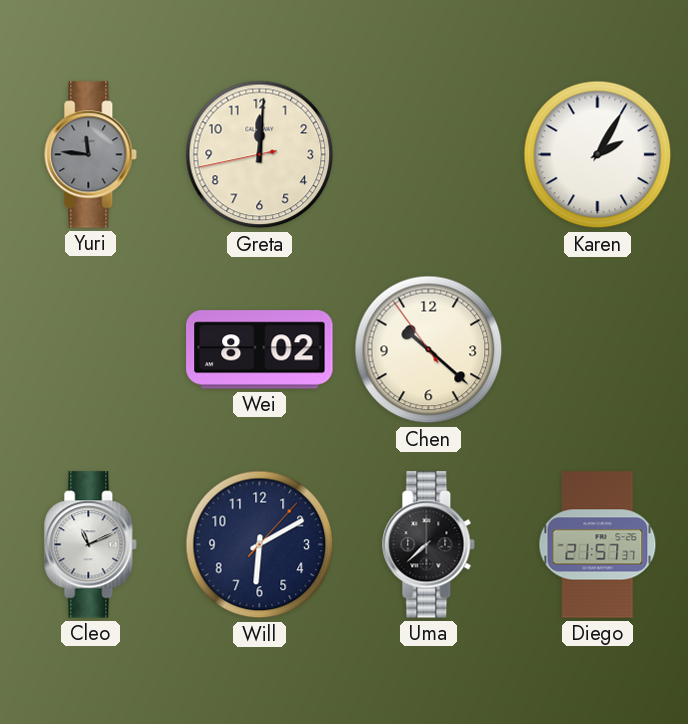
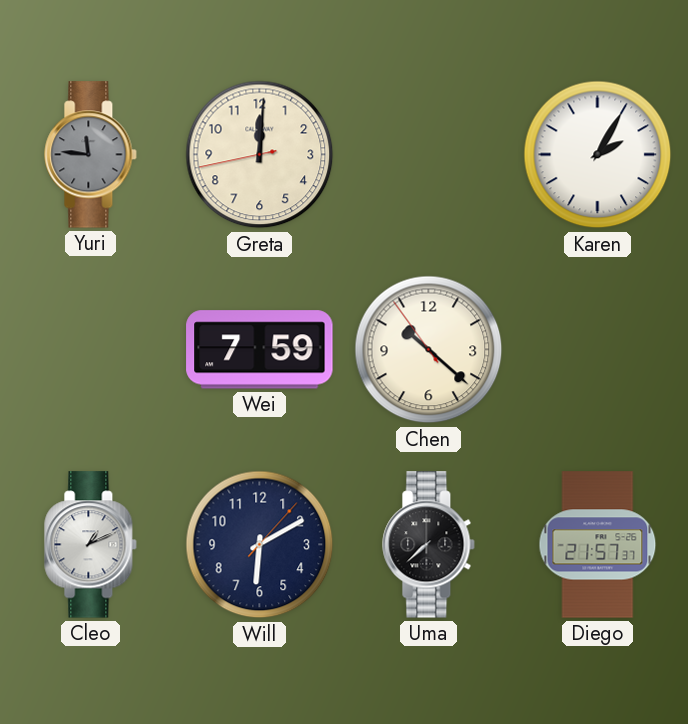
Wei: 8:02 -> 7:59
Cleo: 11:11 -> 1:11
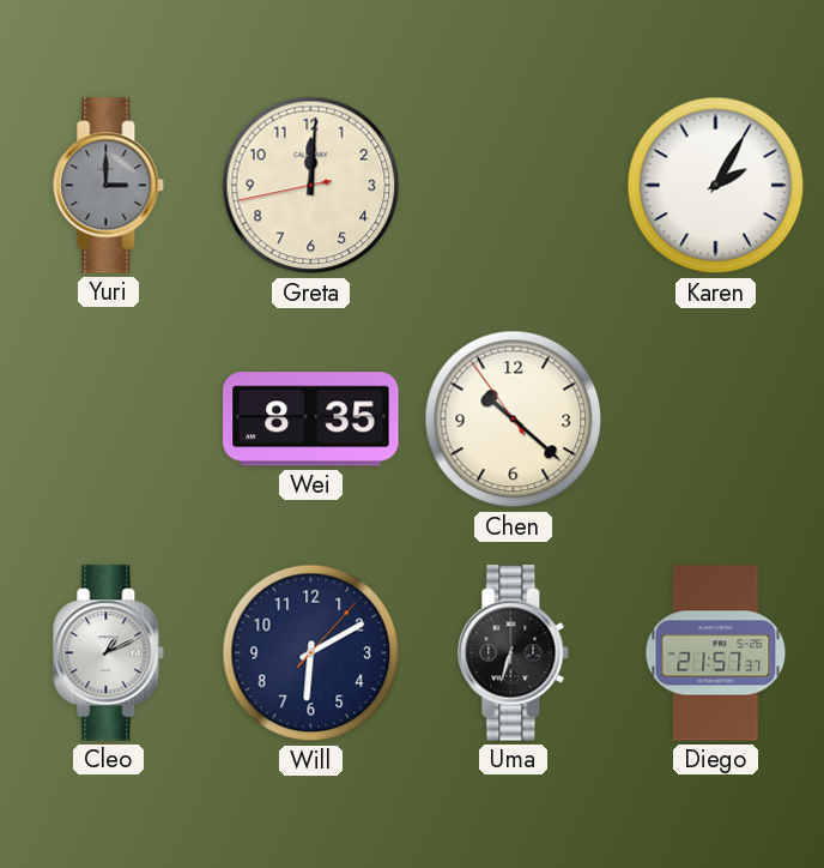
Yuri: 11:46 -> 3:00
Wei: 7:59 -> 8:35
Uma: 7:38 -> 6:33
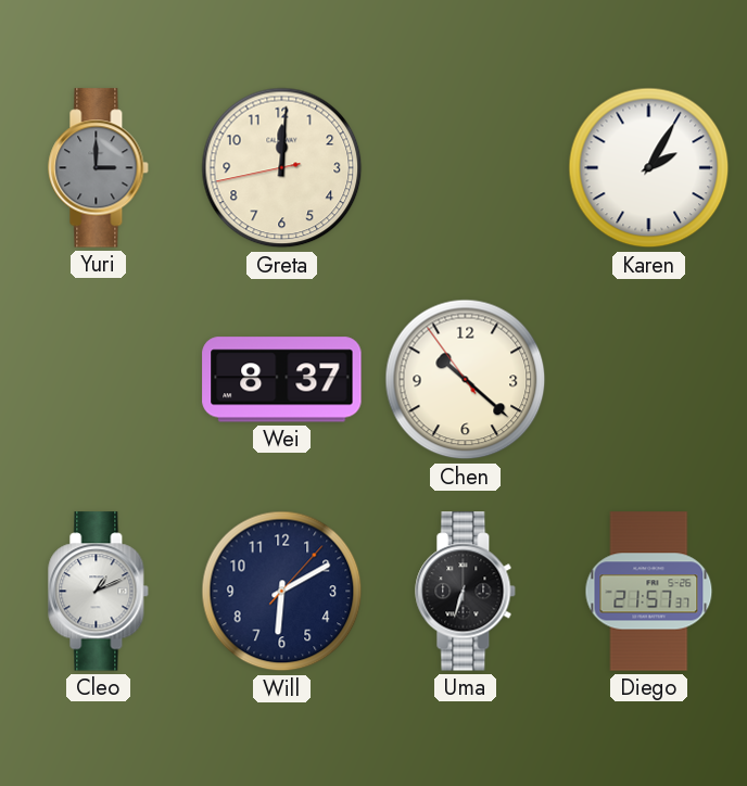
Wei: 8:35 -> 8:37
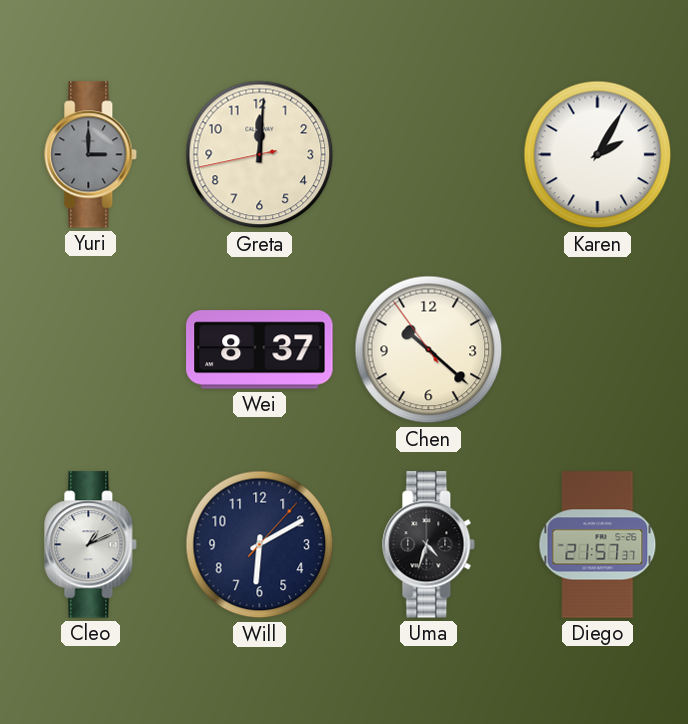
Uma: 6:33 -> 4:33
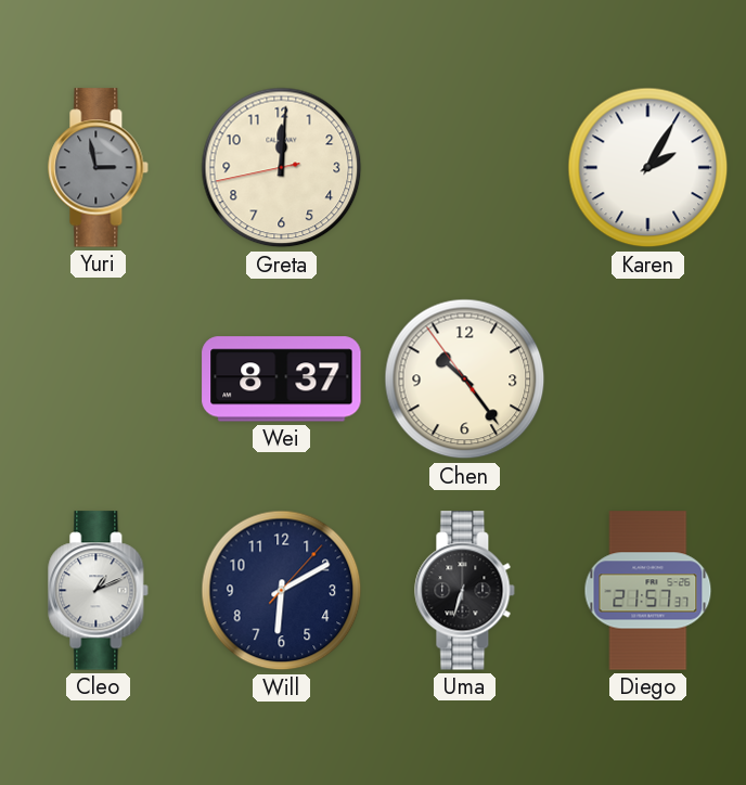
Yuri: 3:00 -> 2:58
Chen: 10:21 -> 10:23
Uma: 4:33 -> 6:33
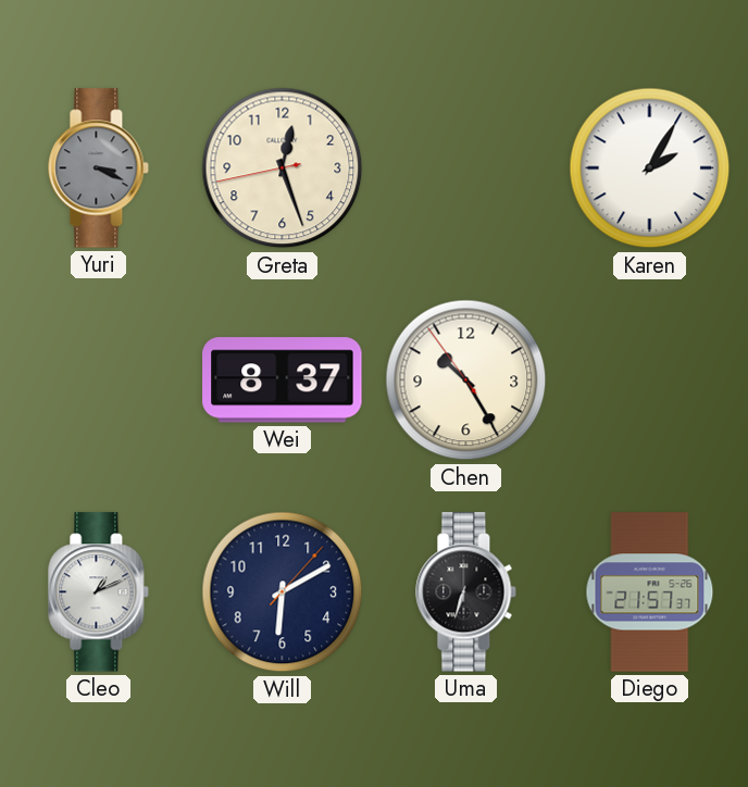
Yuri: 2:58 -> 3:19
Greta: 12:00 -> 12:26
Chen: 10:23 -> 10:24
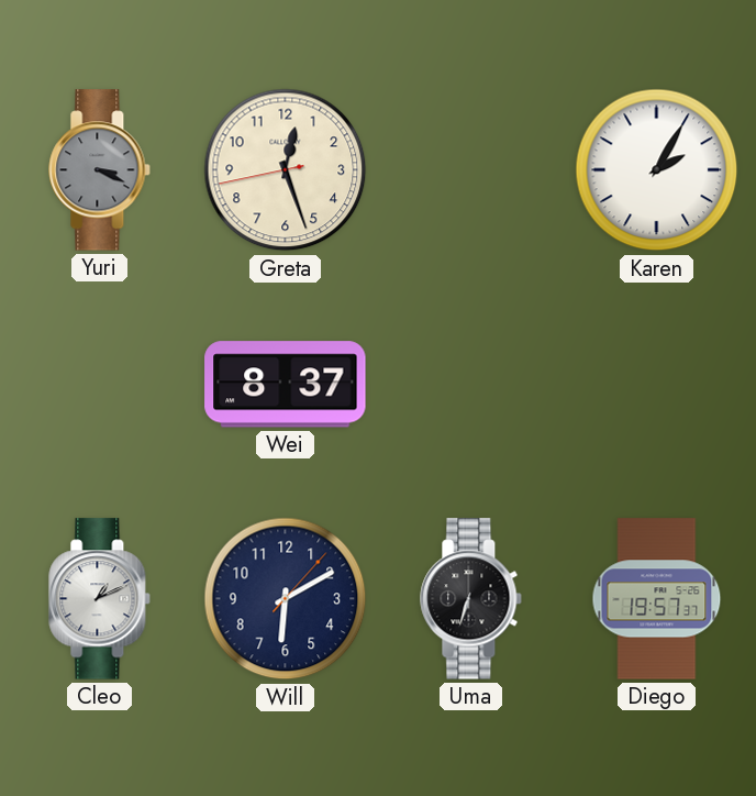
Chen: 10:24 -> none
Diego: 21:57 -> 19:57
